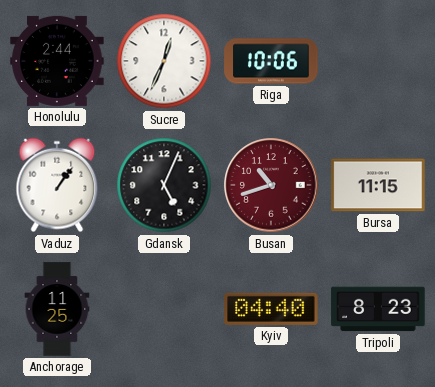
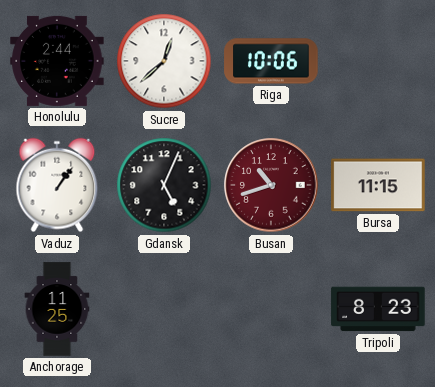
Sucre: 12:34 -> 12:38
Kyiv: 04:40 -> none
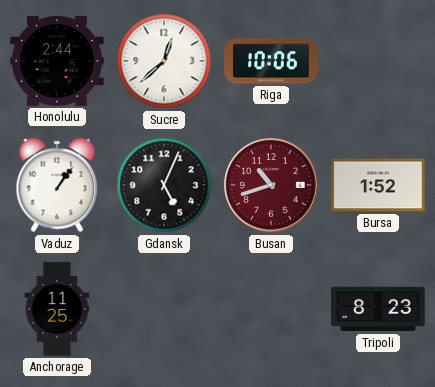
Bursa: 11:15 -> 1:52
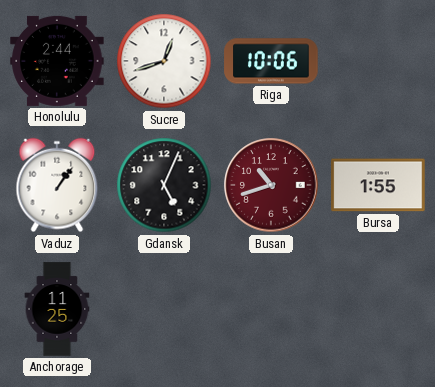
Sucre: 12:38 -> 12:42
Bursa: 1:52 -> 1:55
Tripoli: 8:23 -> none
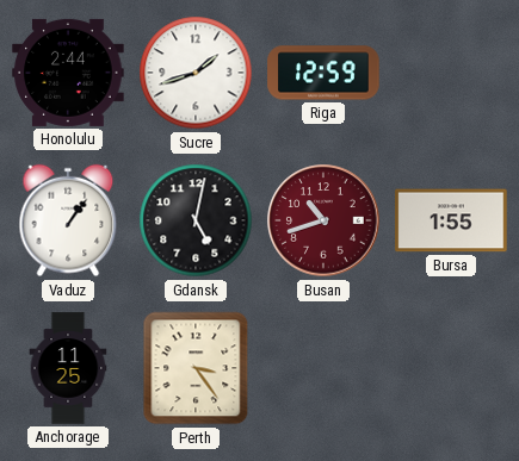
Sucre: 12:42 -> 1:42
Riga: 10:06 -> 12:59
Gdansk: 5:04 -> 5:02
Perth: none -> 3:24
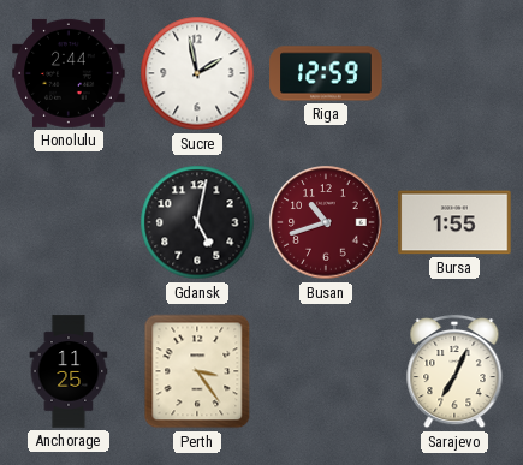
Sucre: 1:42 -> 1:58
Vaduz: 1:06 -> none
Sarajevo: none -> 7:04
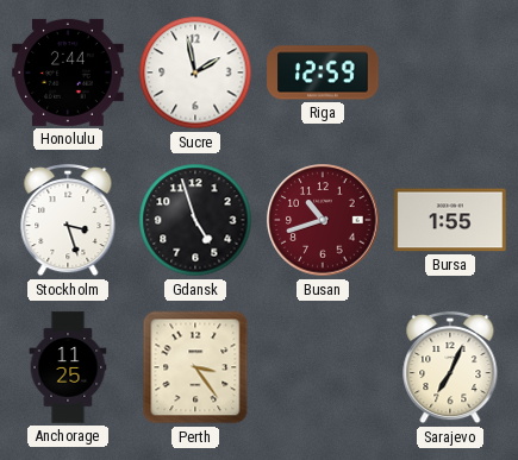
Stockholm: none -> 3:27
Gdansk: 5:02 -> 4:57
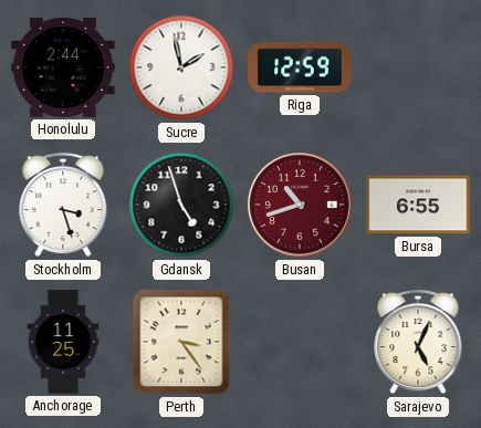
Bursa: 1:55 -> 6:55
Sarajevo: 7:04 -> 5:04
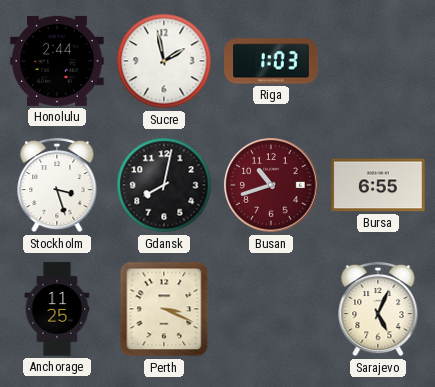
Riga: 12:59 -> 1:03
Gdansk: 4:57 -> 8:02
Perth: 3:24 -> 3:19
